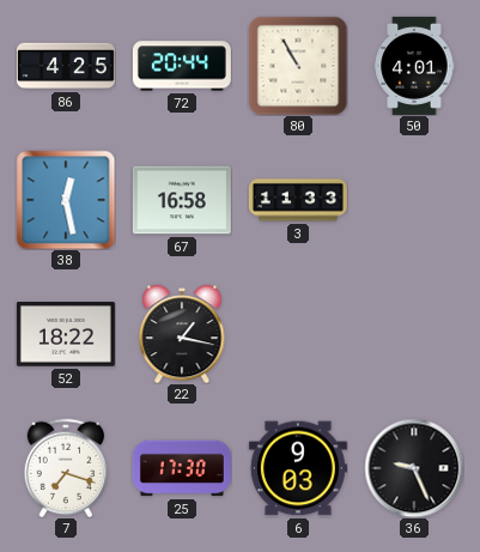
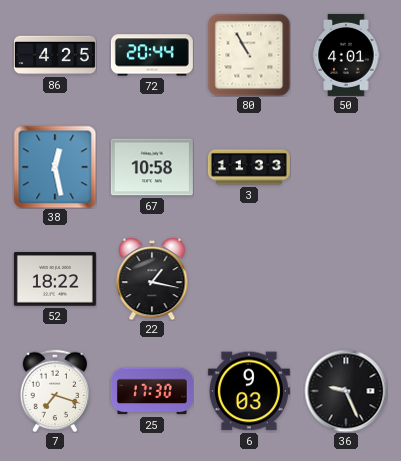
67: 16:58 -> 10:58
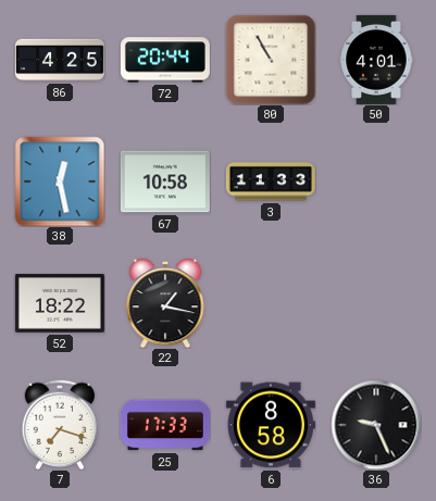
25: 17:30 -> 17:33
6: 9:03 -> 8:58
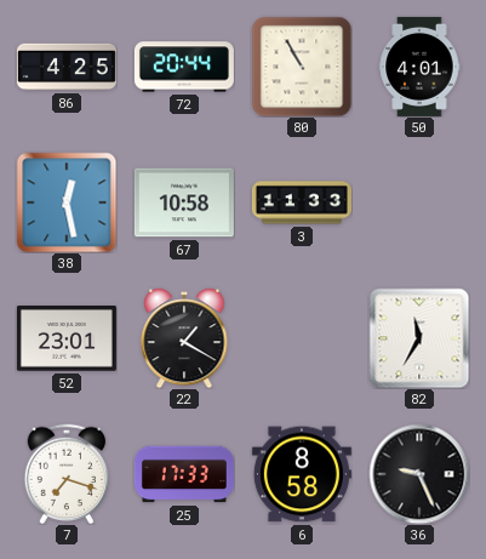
52: 18:22 -> 23:01
22: 1:17 -> 1:20
82: none -> 11:35
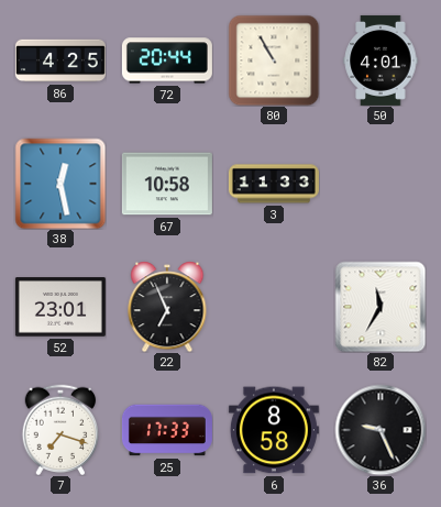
22: 1:20 -> 6:56
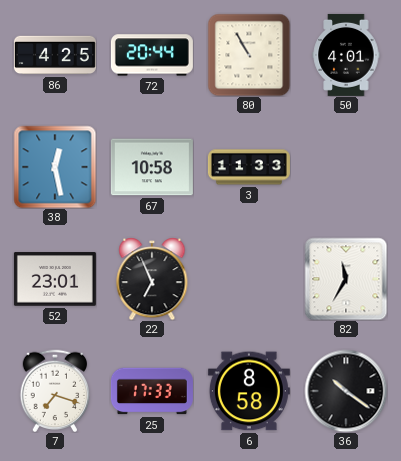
36: 9:26 -> 10:21
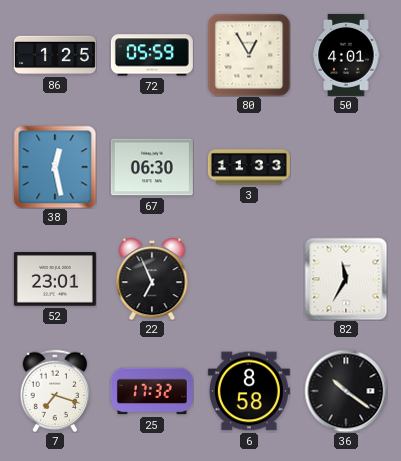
86: 4:25 -> 1:25
72: 20:44 -> 05:59
80: 10:55 -> 12:55
67: 10:58 -> 06:30
25: 17:33 -> 17:32
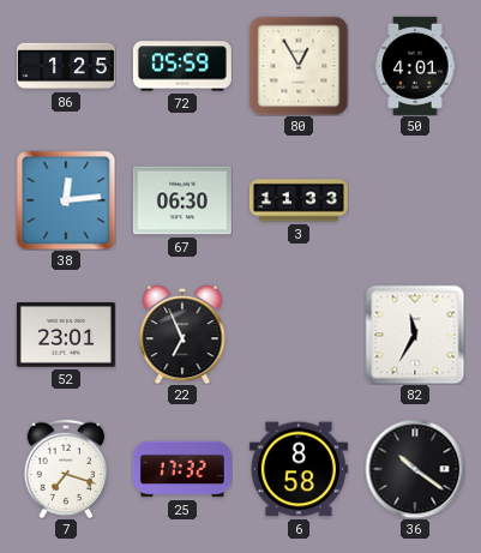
38: 12:28 -> 12:14
